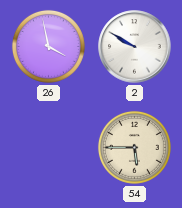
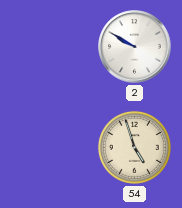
26: 3:58 -> none
54: 5:45 -> 4:57
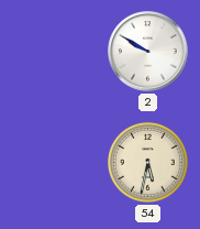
54: 4:57 -> 5:32
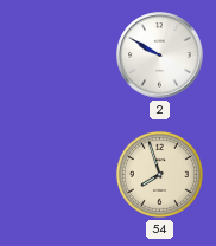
54: 5:32 -> 7:57
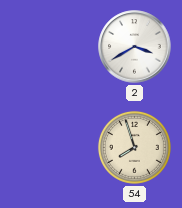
2: 9:50 -> 3:40
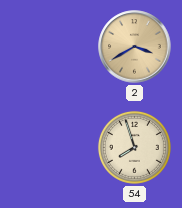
2 dial: white -> champagne
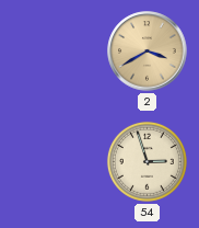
54: 7:57 -> 2:57
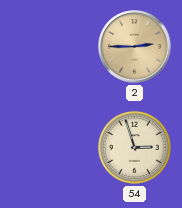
2: 3:40 -> 2:45
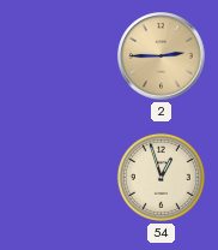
54: 2:57 -> 12:57
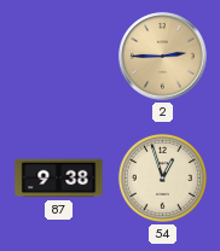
87: none -> 9:38
